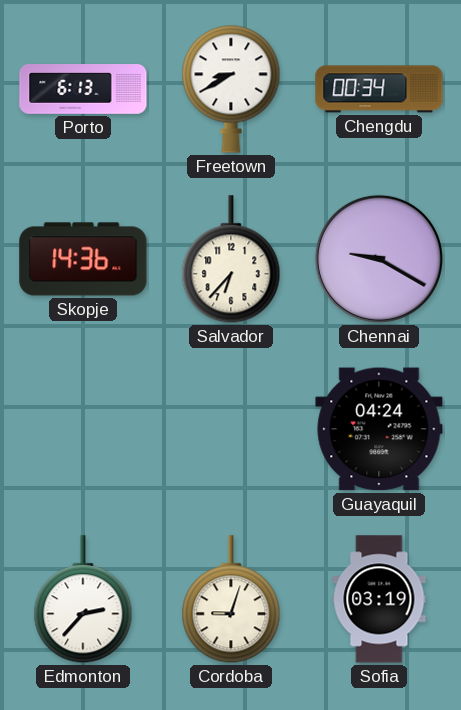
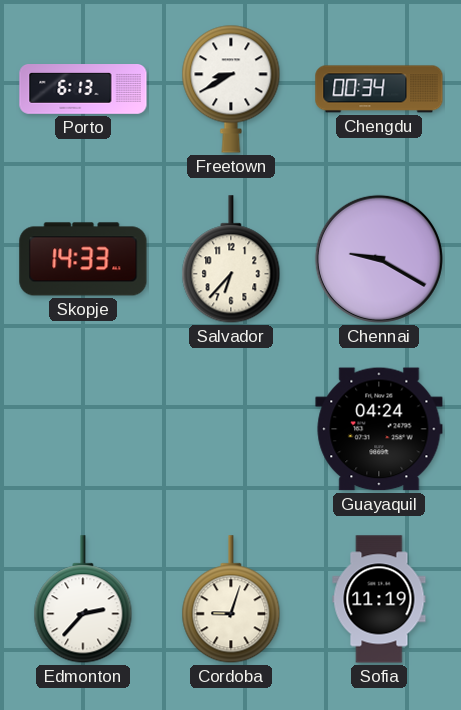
Skopje: 14:36 -> 14:33
Sofia: 03:19 -> 11:19
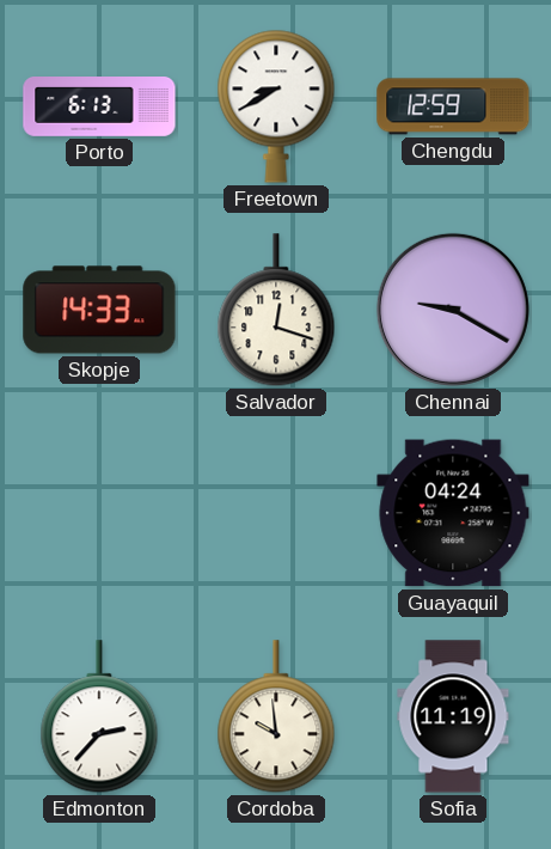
Chengdu: 00:34 -> 12:59
Salvador: 6:37 -> 12:18
Cordoba: 9:03 -> 9:59
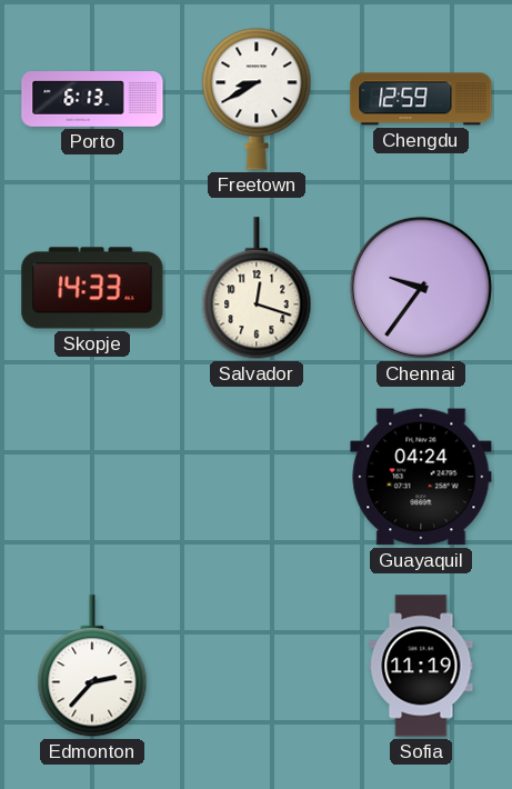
Chennai: 9:20 -> 9:36
Cordoba: 9:59 -> none
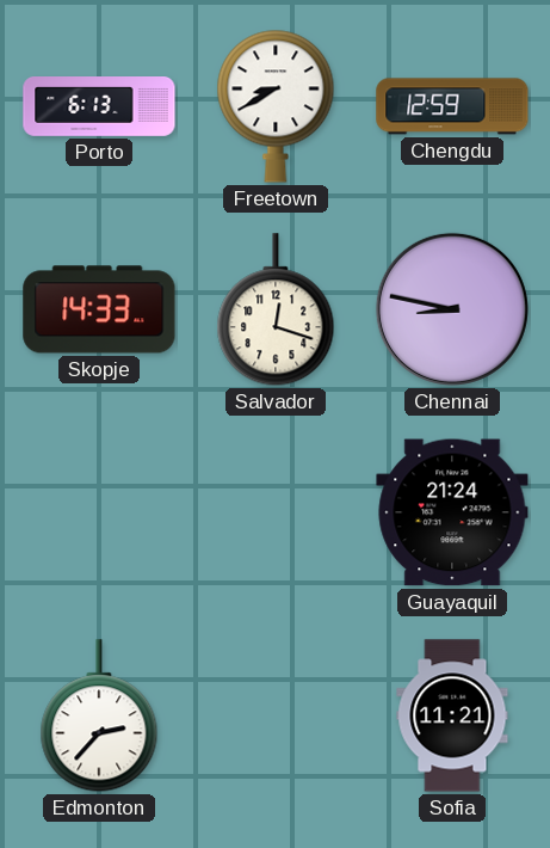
Chennai: 9:36 -> 8:47
Guayaquil: 04:24 -> 21:24
Sofia: 11:19 -> 11:21
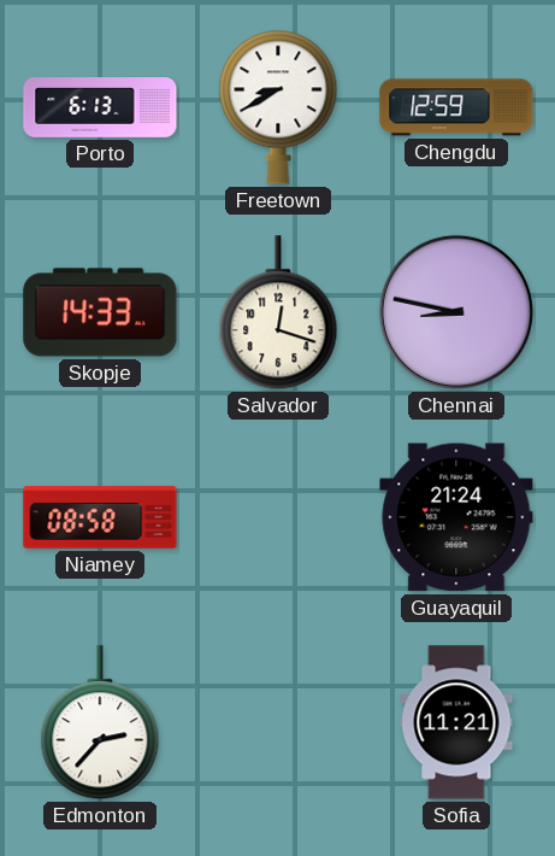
Niamey: none -> 08:58
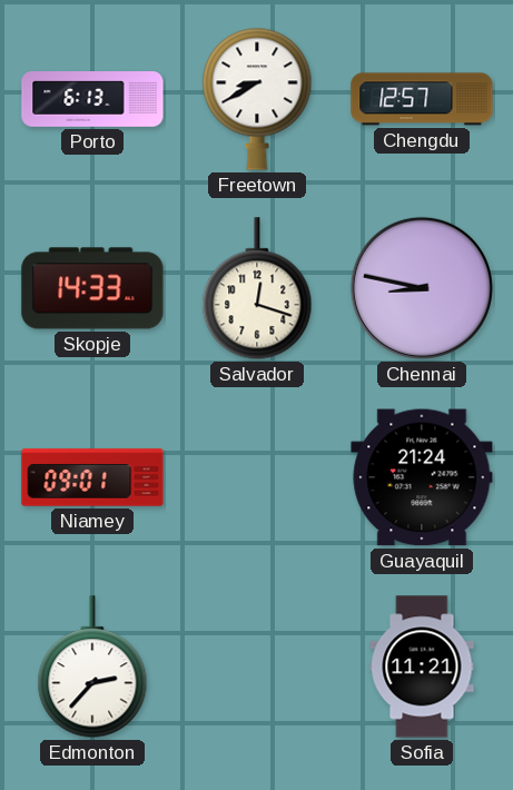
Chengdu: 12:59 -> 12:57
Niamey: 08:58 -> 09:01
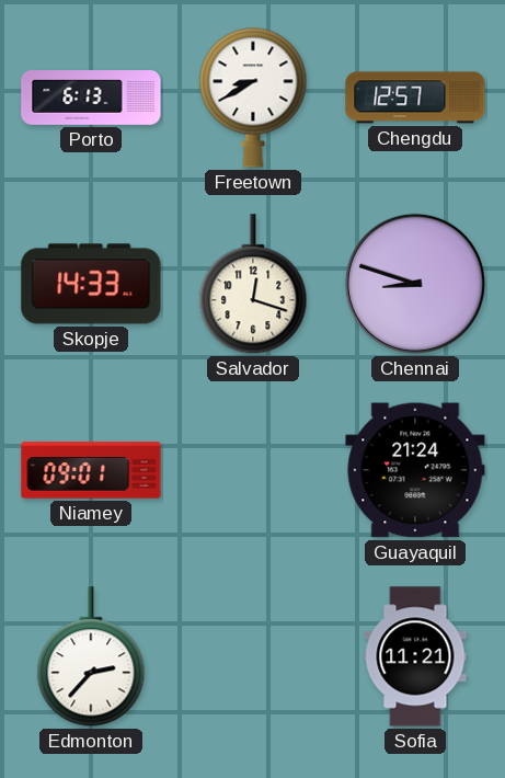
Chennai: 8:47 -> 8:48
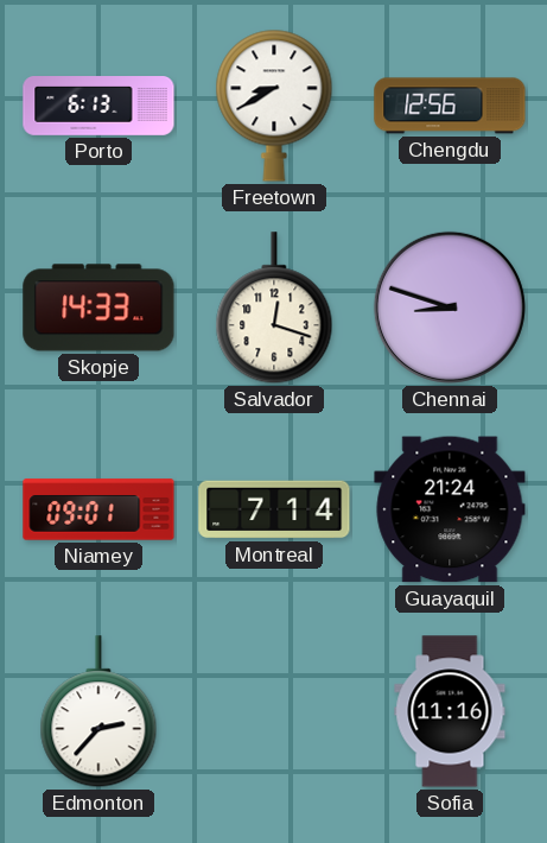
Chengdu: 12:57 -> 12:56
Montreal: none -> 7:14
Sofia: 11:21 -> 11:16
